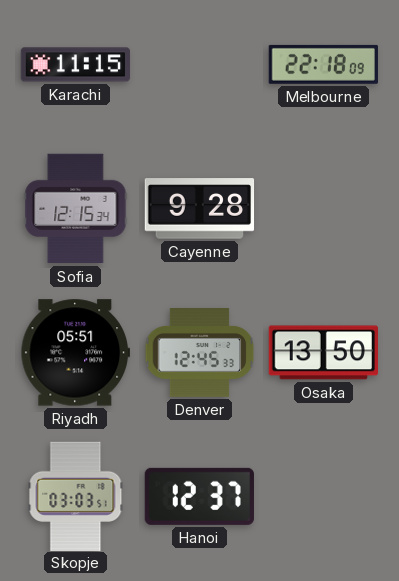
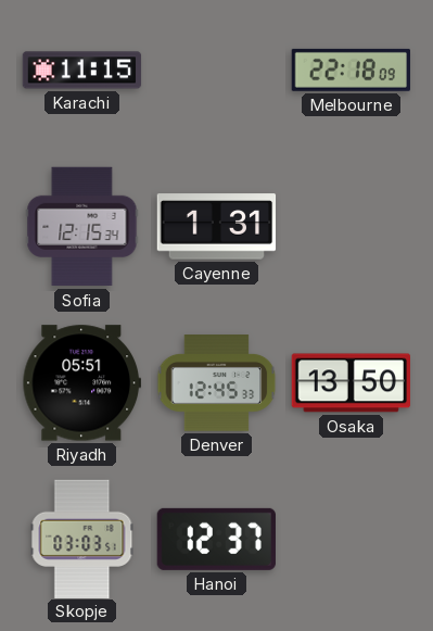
Cayenne: 9:28 -> 1:31
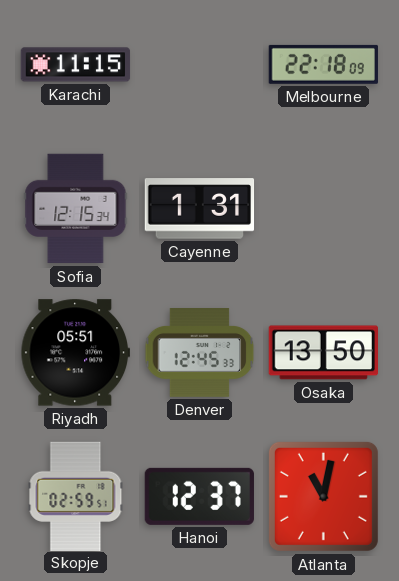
Skopje: 03:03 -> 02:59
Atlanta: none -> 11:02
